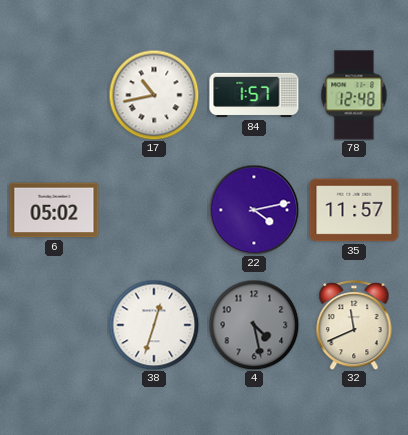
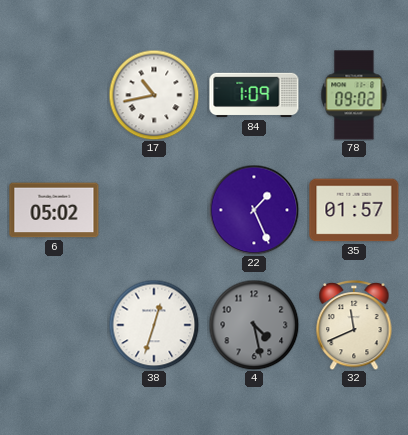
84: 1:57 -> 1:09
78: 12:48 -> 09:02
22: 4:13 -> 1:26
35: 11:57 -> 01:57
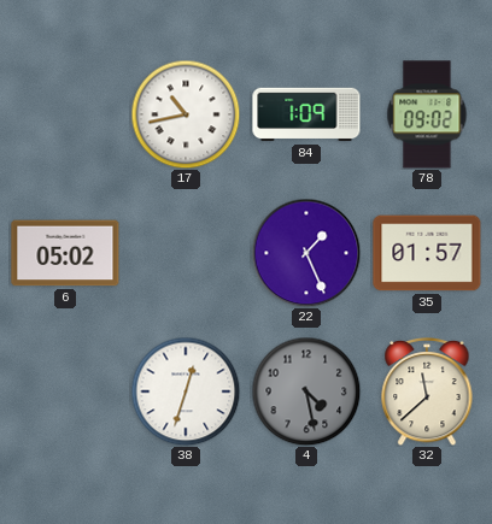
32: 11:41 -> 11:38
